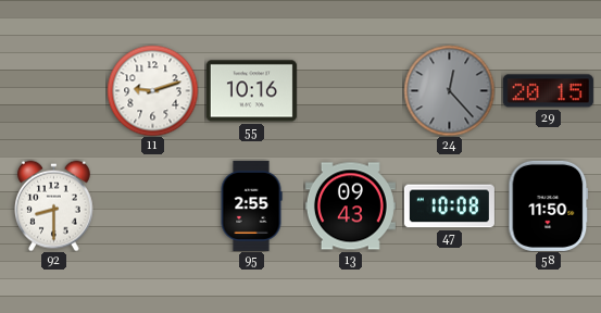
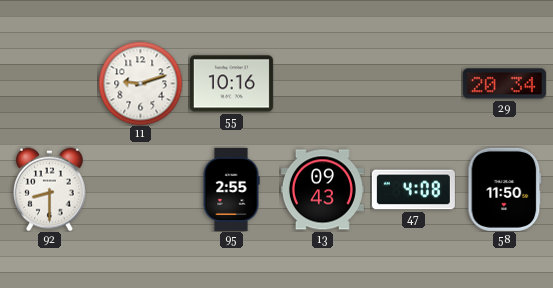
24: 12:23 -> none
29: 20:15 -> 20:34
47: 10:08 -> 4:08
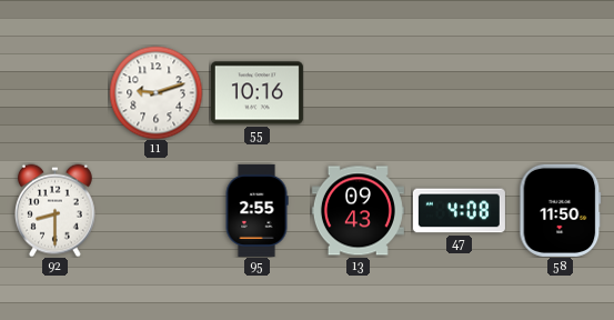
29: 20:34 -> none
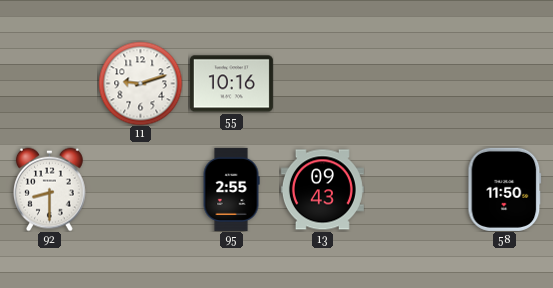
47: 4:08 -> none
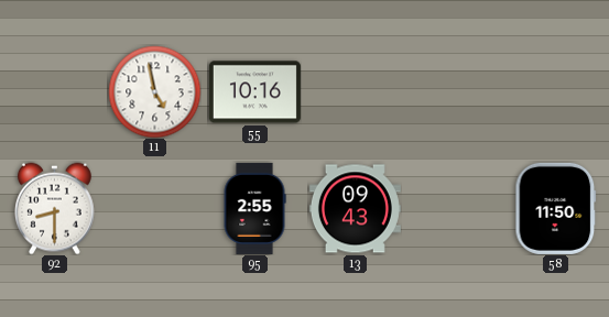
11: 9:12 -> 4:58
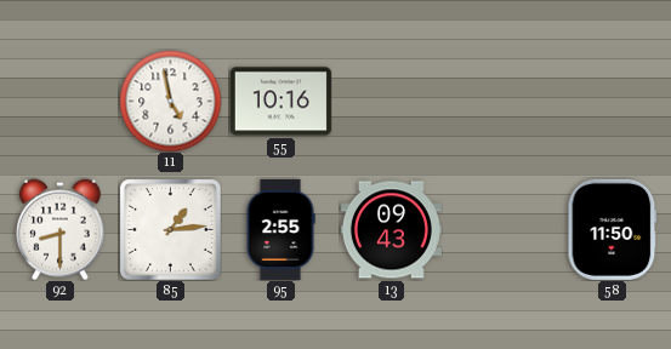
85: none -> 1:14
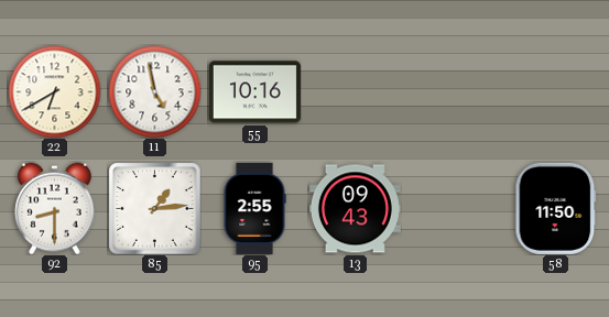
22: none -> 6:40
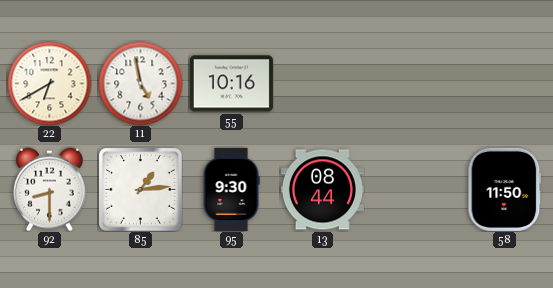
95: 2:55 -> 9:30
13: 09:43 -> 08:44
